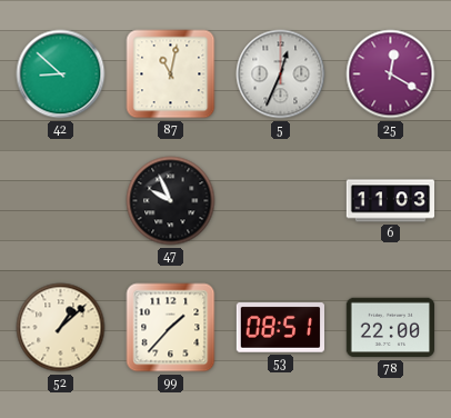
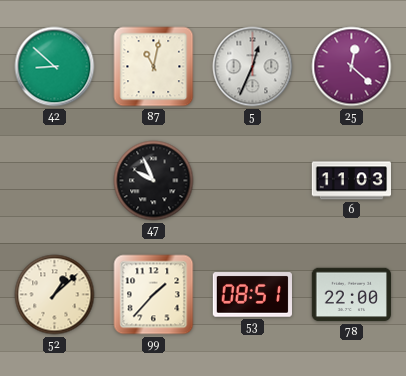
25: 12:20 -> 12:22
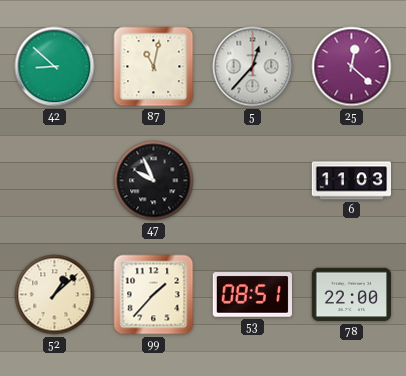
5: 12:34 -> 12:37
